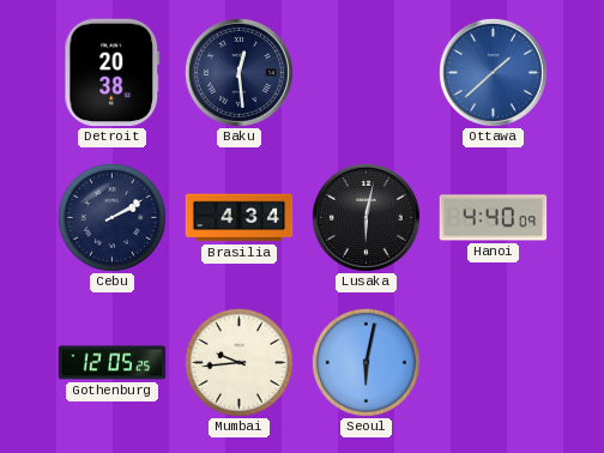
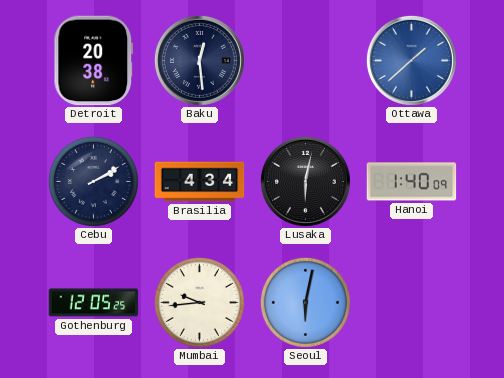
Hanoi: 4:40 -> 1:40
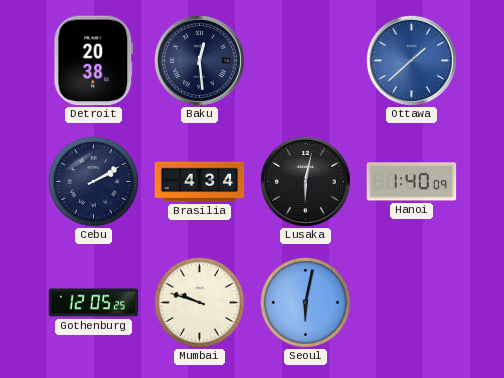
Mumbai: 9:44 -> 9:48
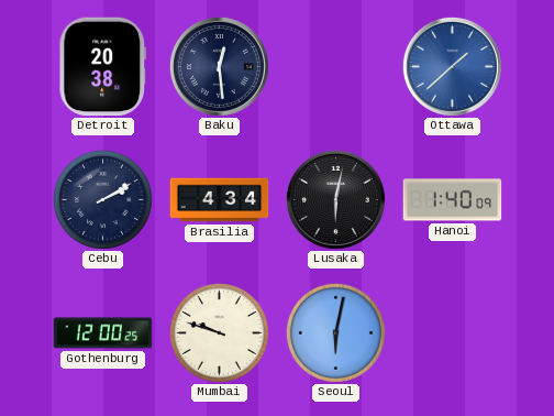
Gothenburg: 12:05 -> 12:00
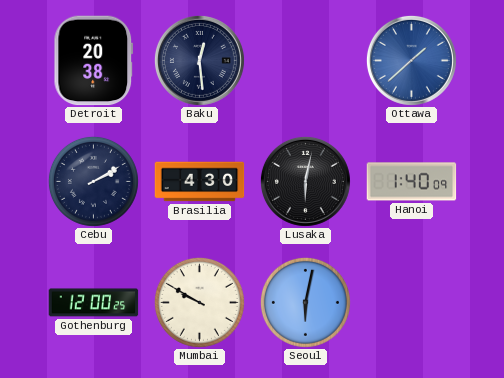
Brasilia: 4:34 -> 4:30
Mumbai: 9:48 -> 9:50
